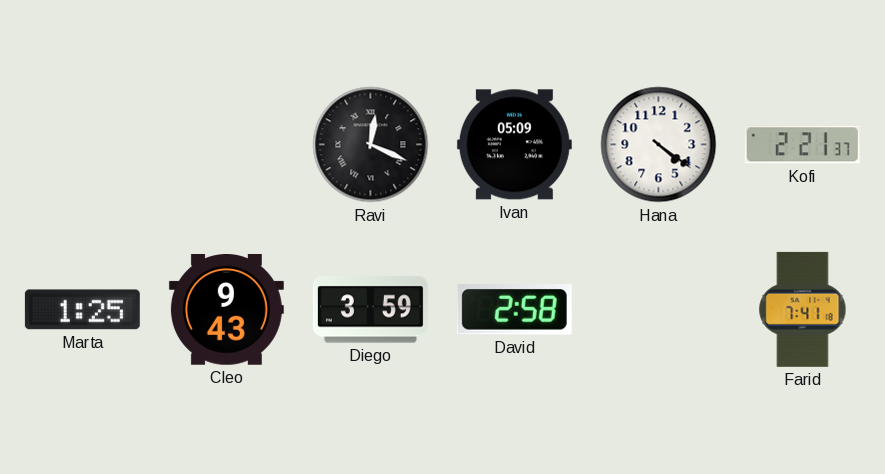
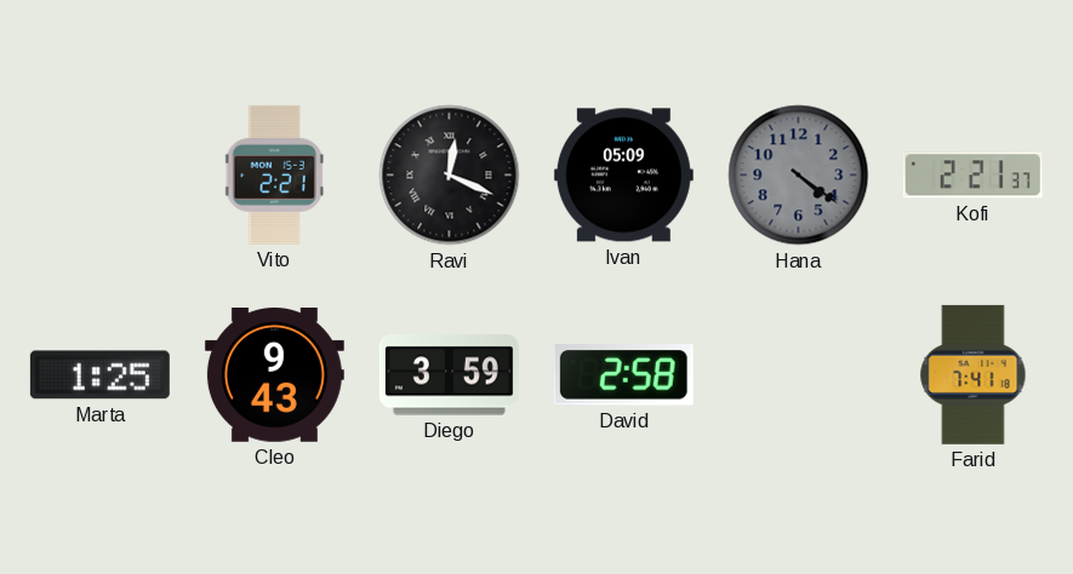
Vito: none -> 2:21
Hana dial: white -> grey
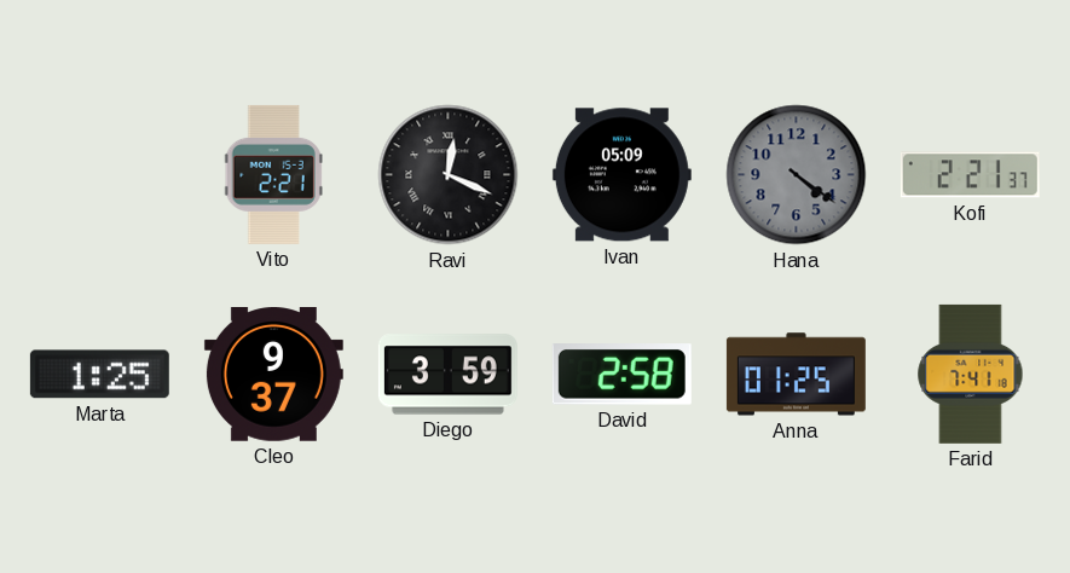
Cleo: 9:43 -> 9:37
Anna: none -> 01:25
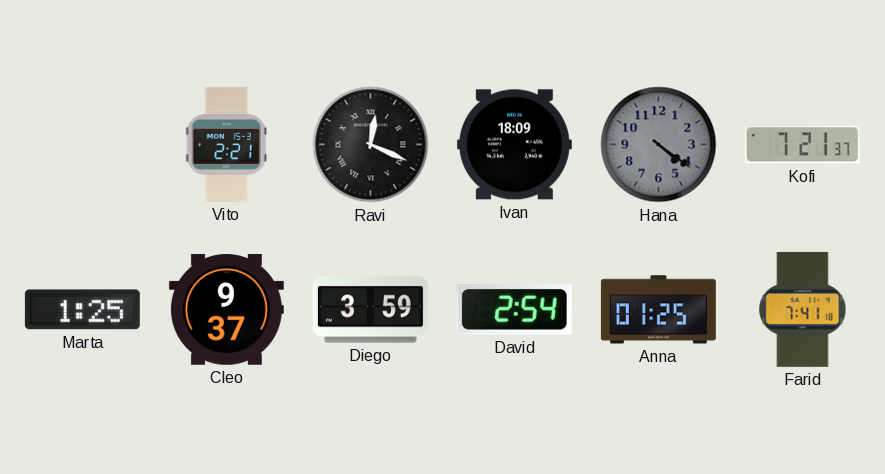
Ivan: 05:09 -> 18:09
Kofi: 2:21 -> 7:21
David: 2:58 -> 2:54
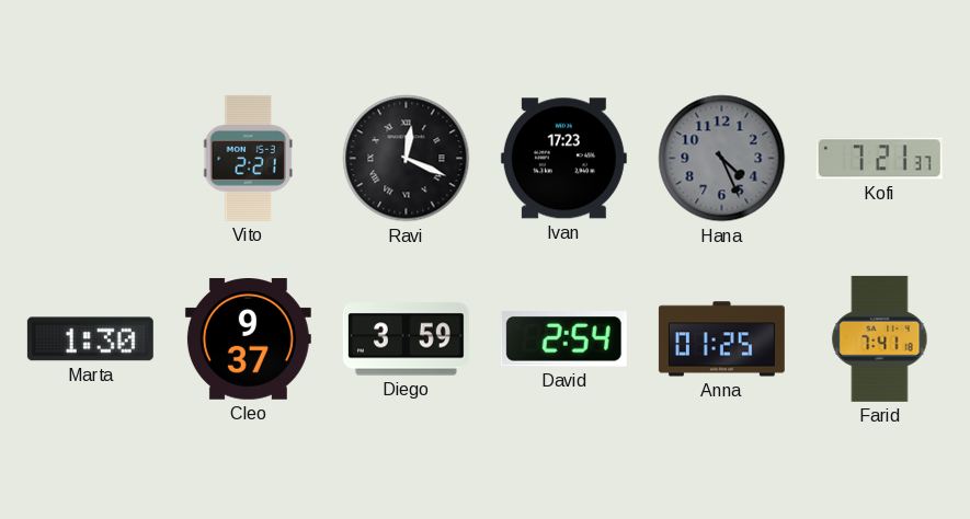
Ivan: 18:09 -> 17:23
Hana: 4:21 -> 4:26
Marta: 1:25 -> 1:30
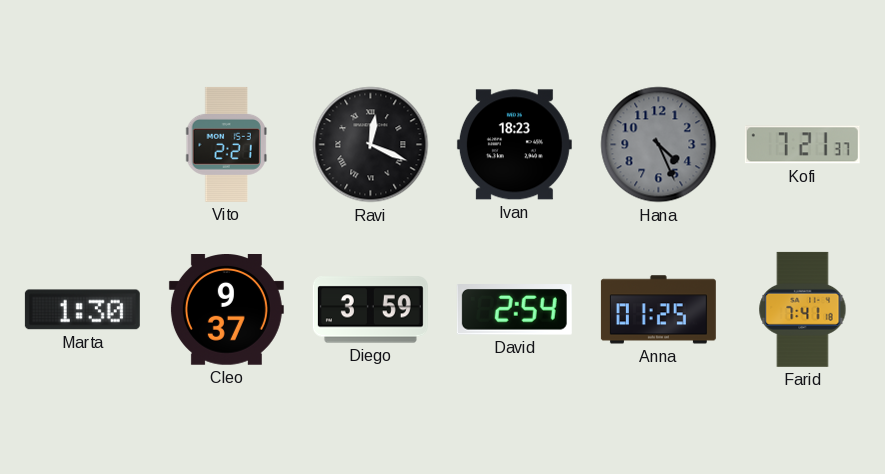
Ivan: 17:23 -> 18:23
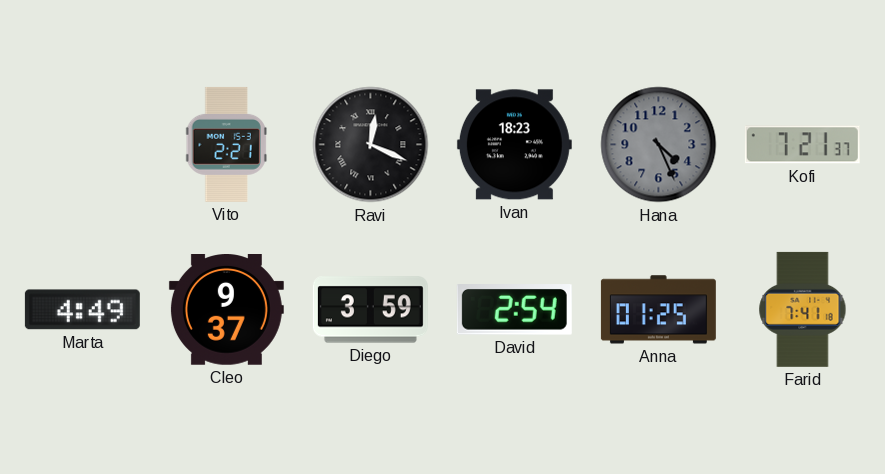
Marta: 1:30 -> 4:49
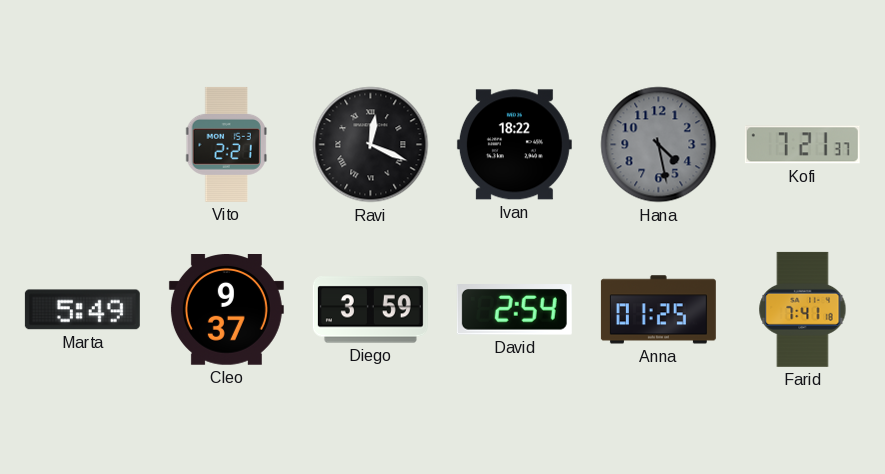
Ivan: 18:23 -> 18:22
Hana: 4:26 -> 4:28
Marta: 4:49 -> 5:49
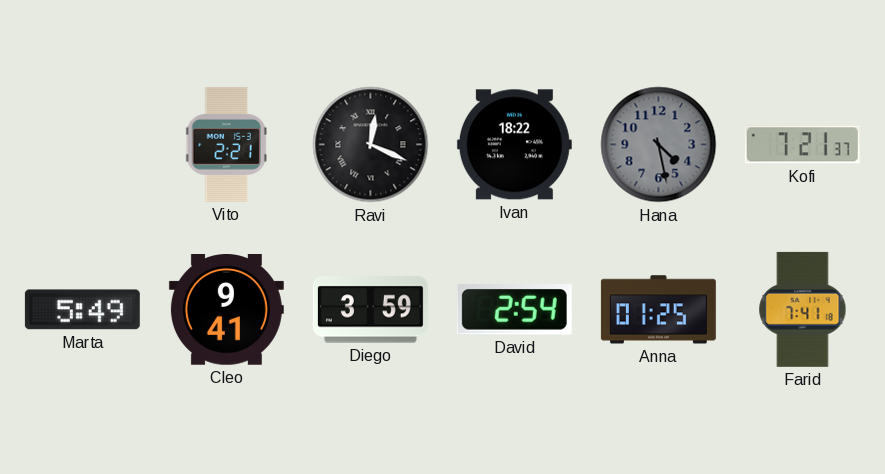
Cleo: 9:37 -> 9:41
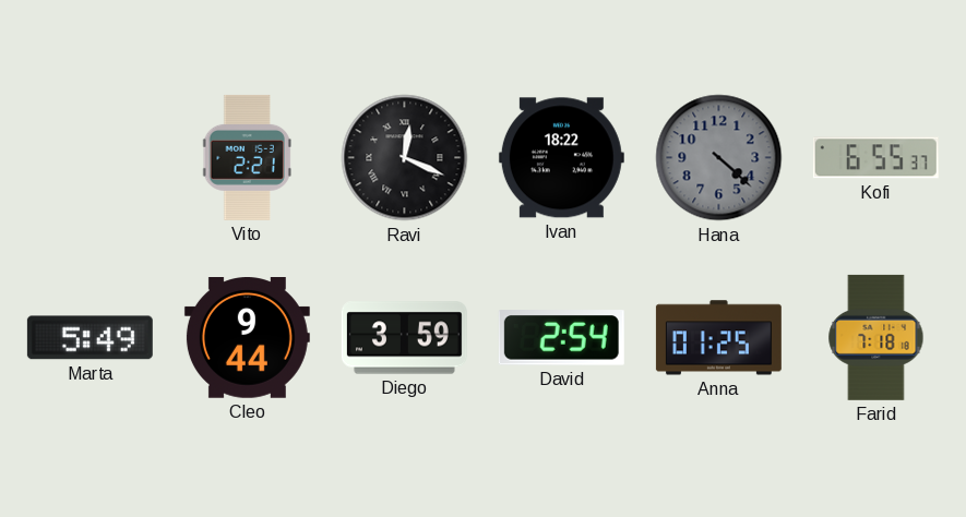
Hana: 4:28 -> 4:22
Kofi: 7:21 -> 6:55
Cleo: 9:41 -> 9:44
Farid: 7:41 -> 7:18
